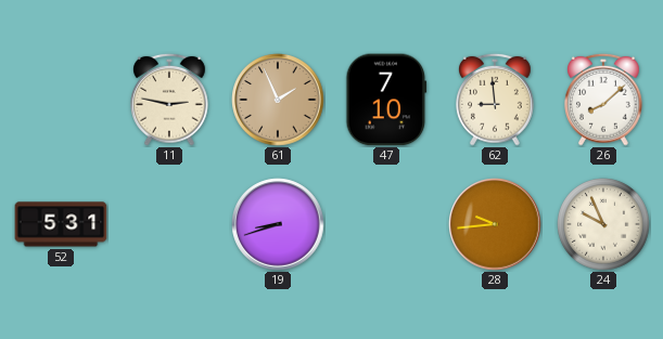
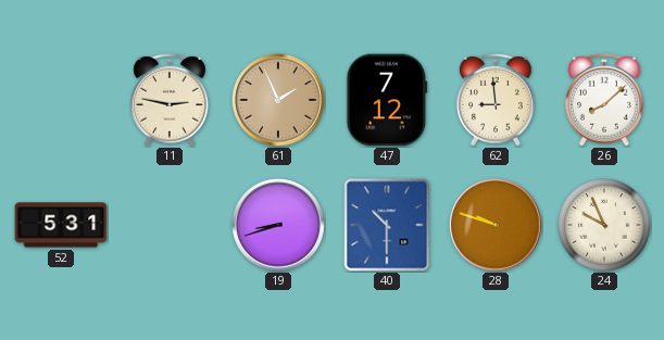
47: 7:10 -> 7:12
40: none -> 10:30
28: 9:44 -> 9:48
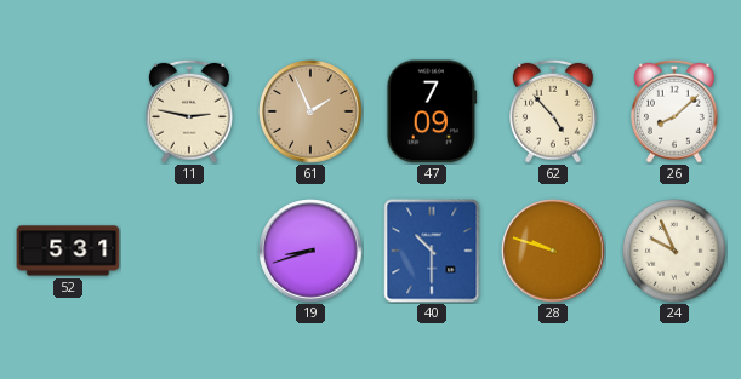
47: 7:12 -> 7:09
62: 8:59 -> 4:53
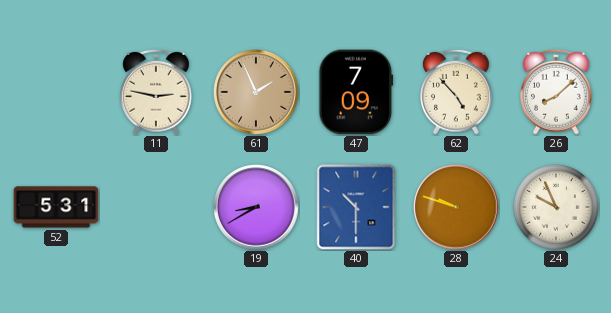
19: 8:42 -> 8:40
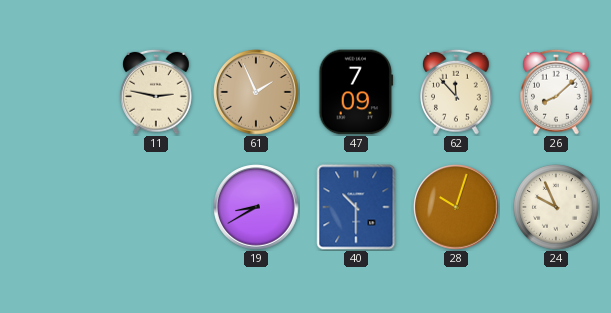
62: 4:53 -> 11:53
52: 5:31 -> none
28: 9:48 -> 10:03
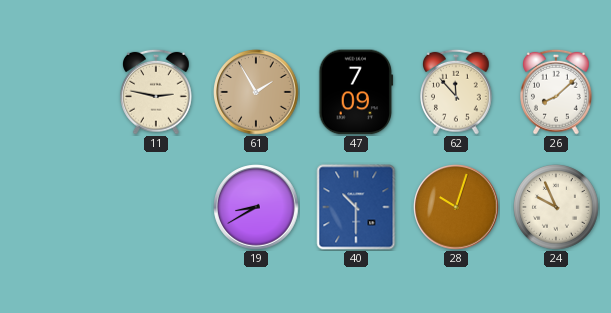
61: 1:56 -> 1:55
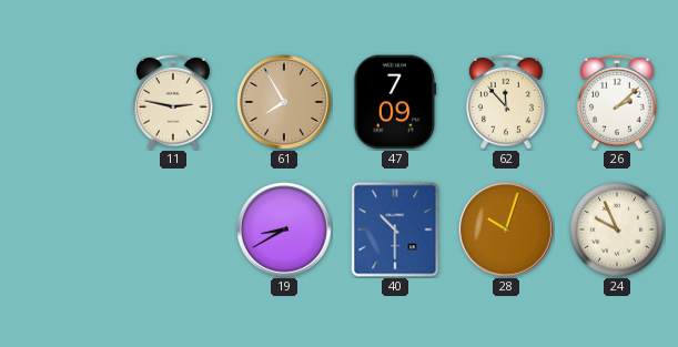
61: 1:55 -> 7:55
26: 8:08 -> 2:08
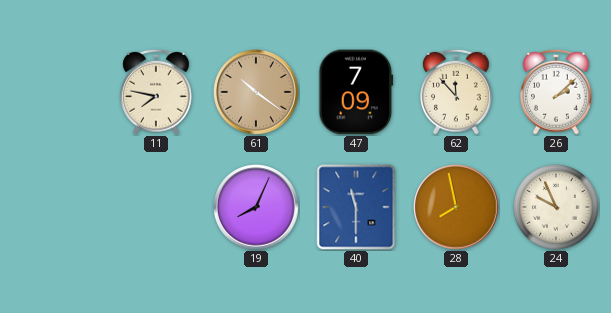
11: 2:47 -> 7:47
61: 7:55 -> 10:21
19: 8:40 -> 8:04
40: 10:30 -> 11:30
28: 10:03 -> 7:58
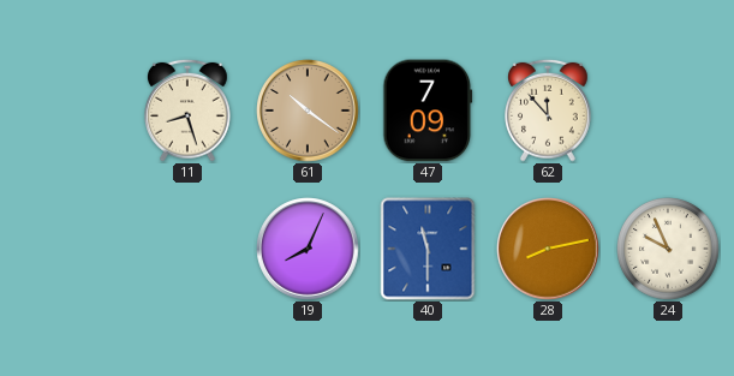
11: 7:47 -> 8:27
26: 2:08 -> none
28: 7:58 -> 8:13
